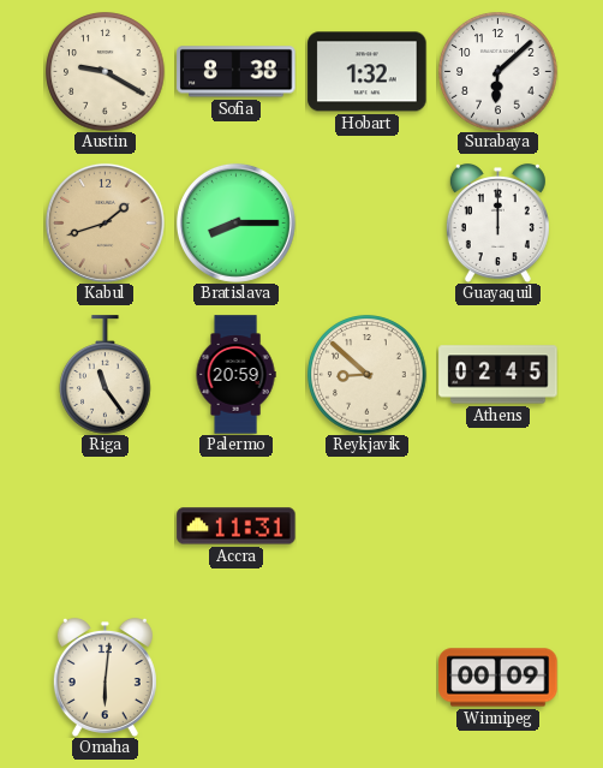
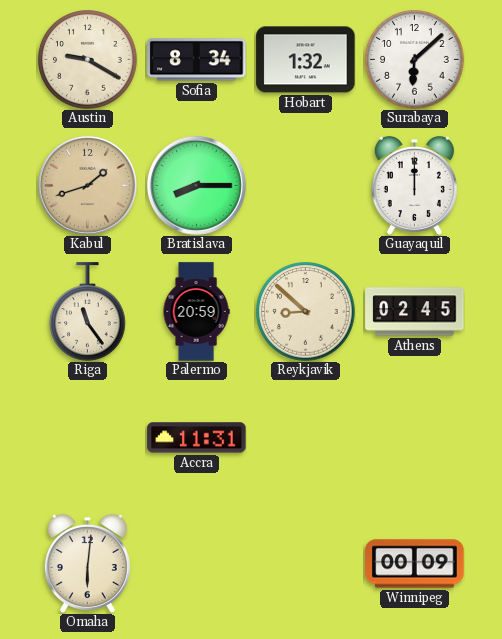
Sofia: 8:38 -> 8:34
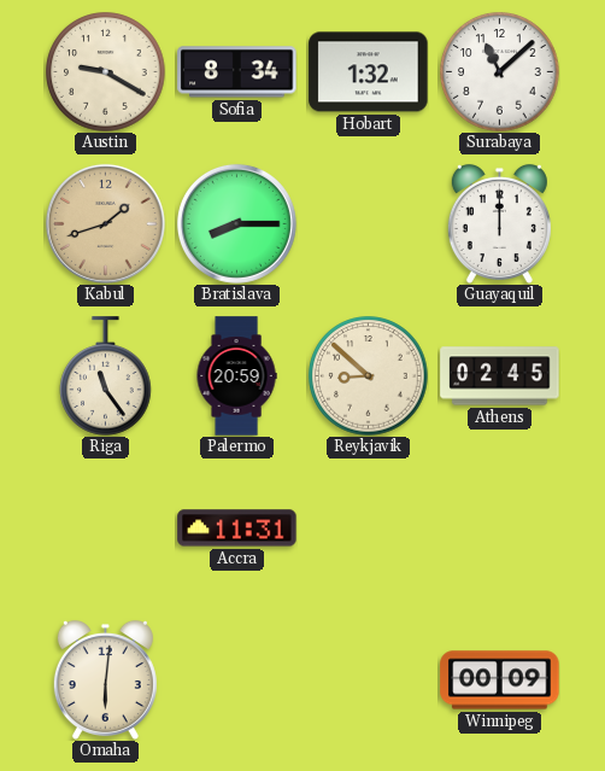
Surabaya: 6:08 -> 11:08
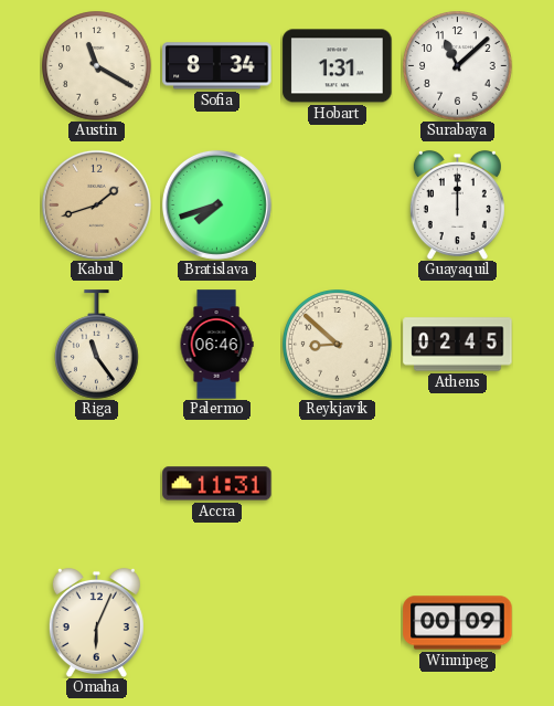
Austin: 9:20 -> 11:20
Hobart: 1:32 -> 1:31
Bratislava: 8:15 -> 7:42
Palermo: 20:59 -> 06:46
Omaha: 6:01 -> 6:04
